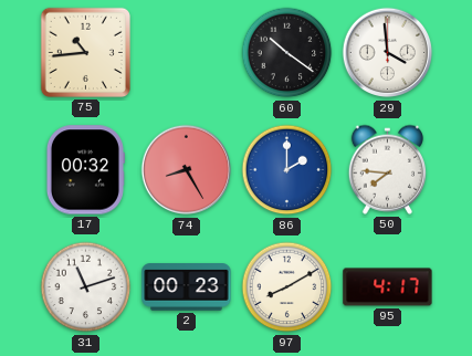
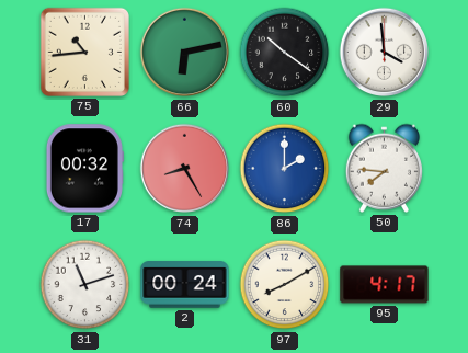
66: none -> 6:13
2: 00:23 -> 00:24
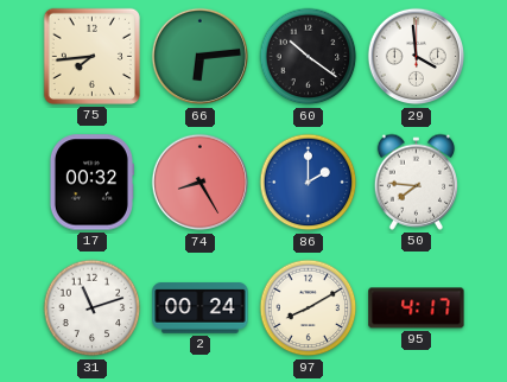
75: 10:44 -> 7:44
66: 6:13 -> 6:14
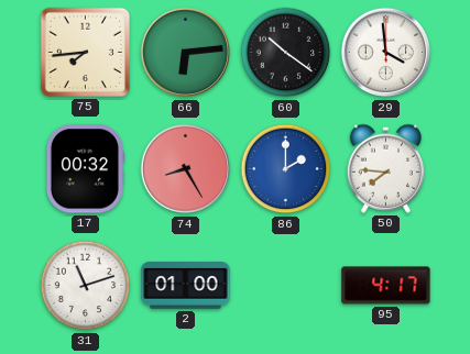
2: 00:24 -> 01:00
97: 8:10 -> none
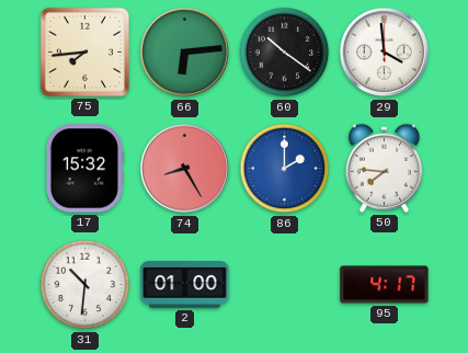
17: 00:32 -> 15:32
31: 11:12 -> 10:31
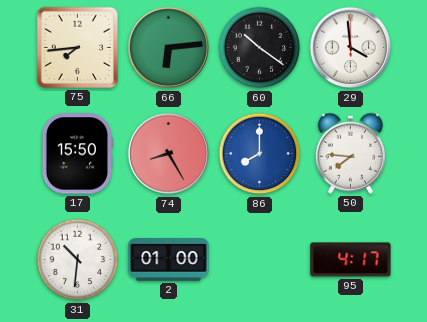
17: 15:32 -> 15:50
86: 2:00 -> 8:00
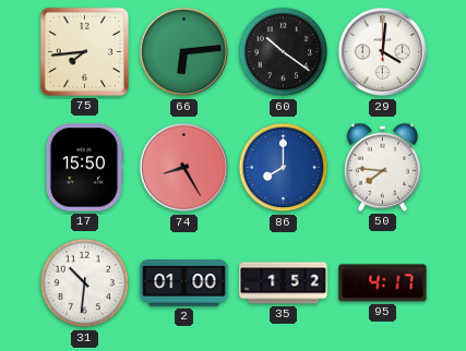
29: 3:59 -> 4:01
35: none -> 1:52
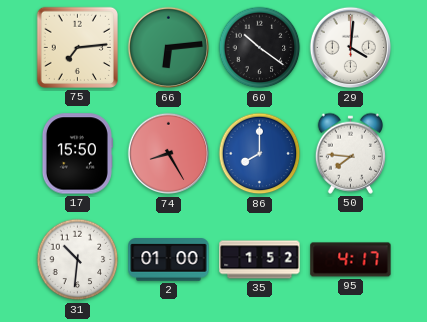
75: 7:44 -> 7:14
